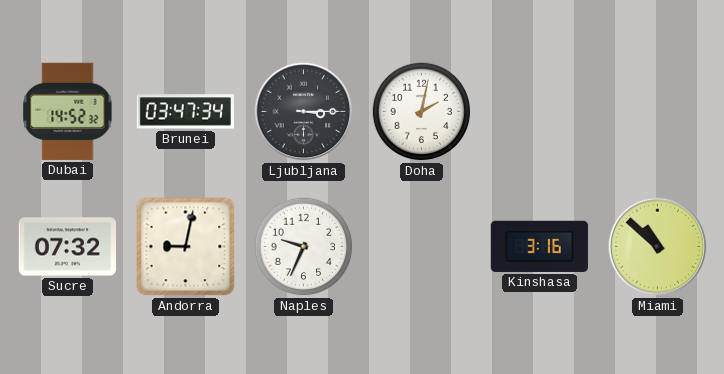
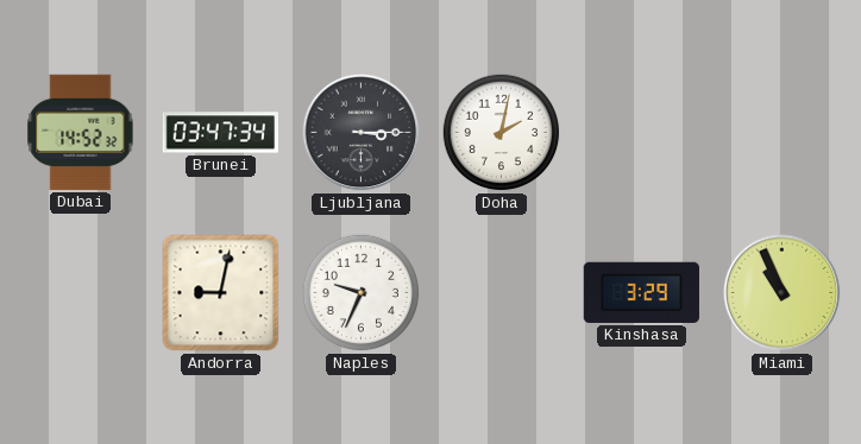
Sucre: 07:32 -> none
Kinshasa: 3:16 -> 3:29
Miami: 10:52 -> 10:56
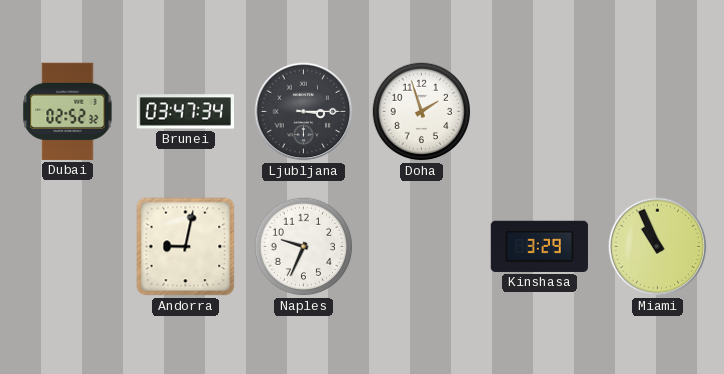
Dubai: 14:52 -> 02:52
Doha: 2:02 -> 1:57
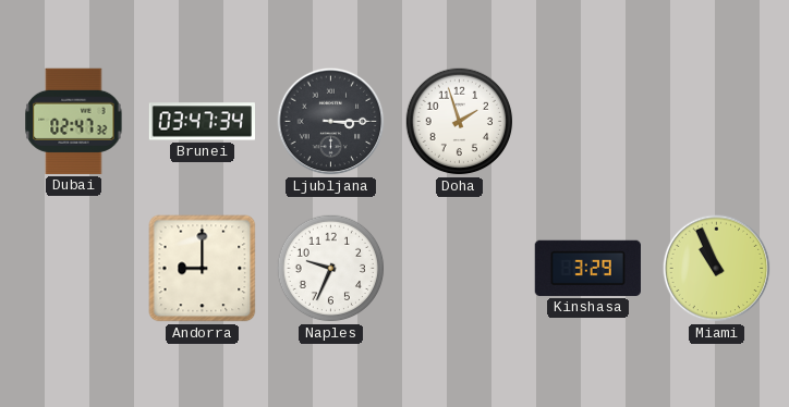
Dubai: 02:52 -> 02:47
Andorra: 9:02 -> 9:00
